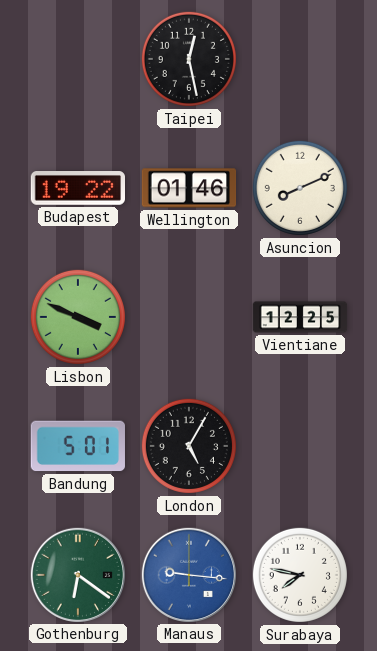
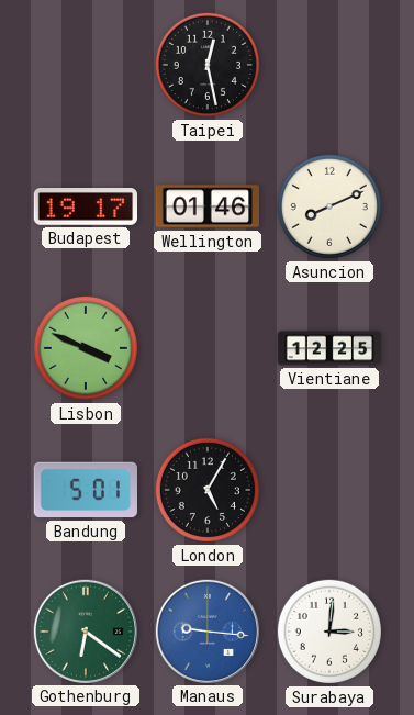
Budapest: 19:22 -> 19:17
Surabaya: 7:47 -> 3:01
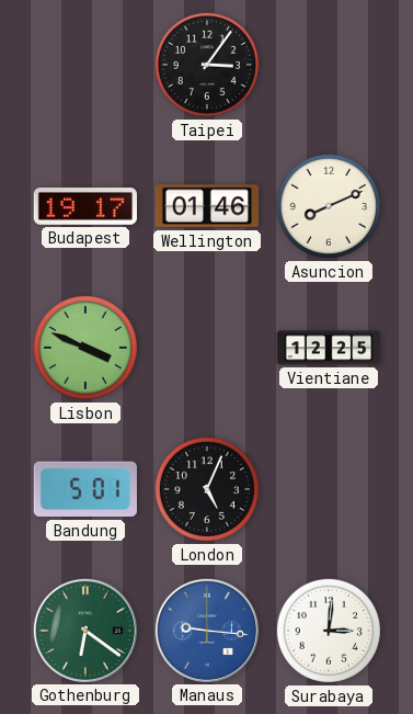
Taipei: 12:28 -> 3:06
London: 5:05 -> 5:04
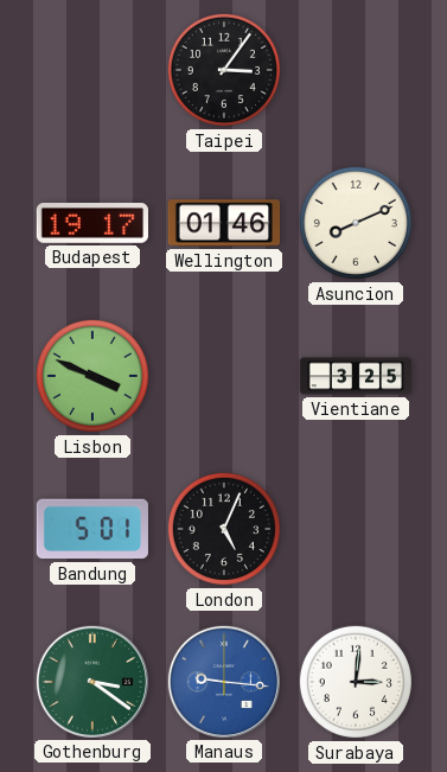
Vientiane: 12:25 -> 3:25
Gothenburg: 6:21 -> 3:21
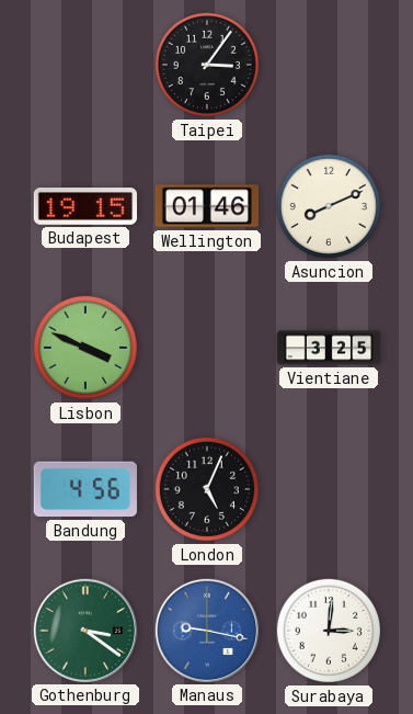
Budapest: 19:17 -> 19:15
Bandung: 5:01 -> 4:56
Manaus: 9:16 -> 9:17
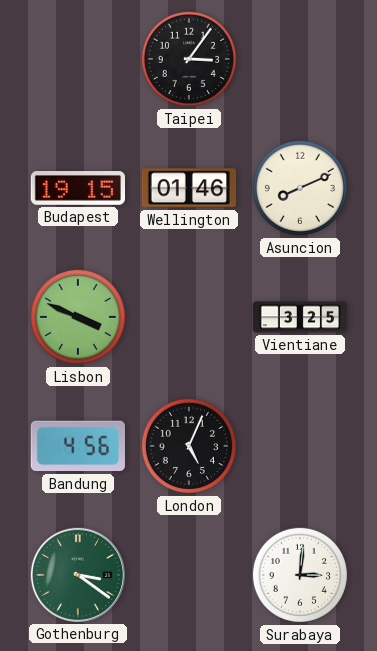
Manaus: 9:17 -> none
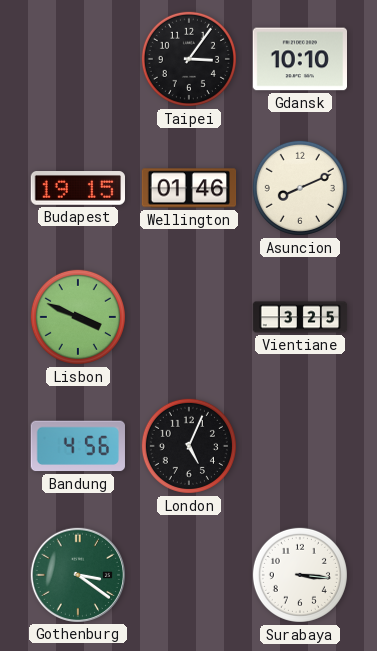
Gdansk: none -> 10:10
Surabaya: 3:01 -> 3:16
